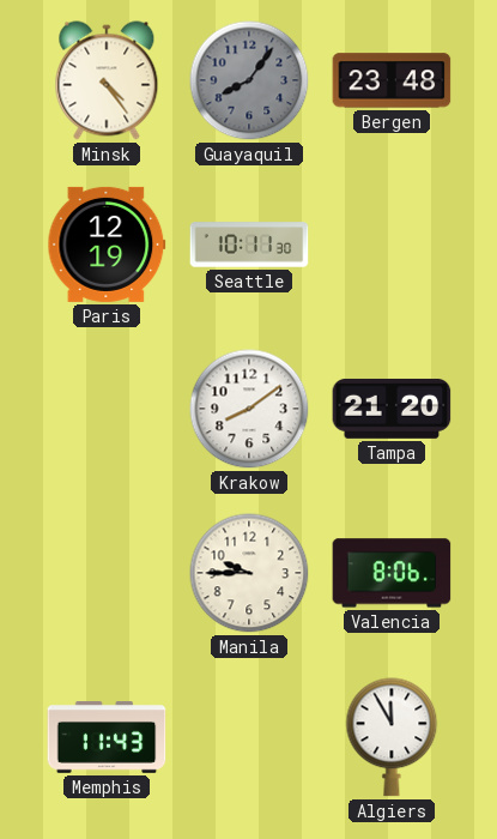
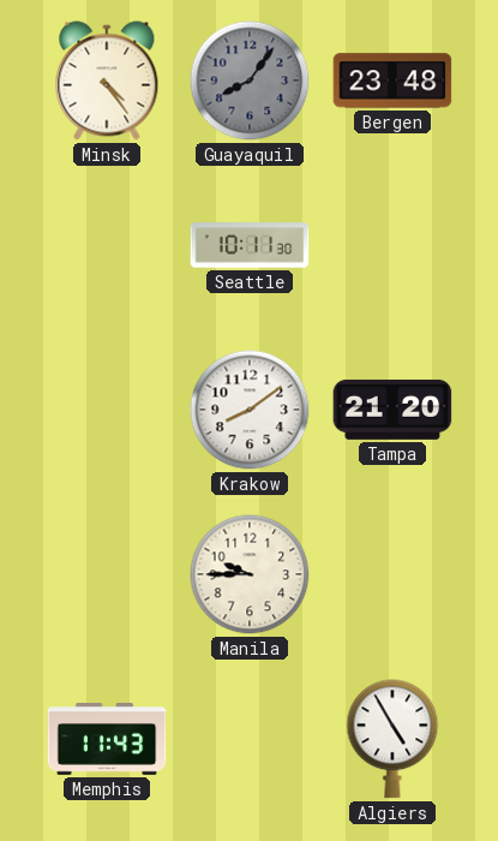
Paris: 12:19 -> none
Valencia: 8:06 -> none
Algiers: 11:55 -> 4:55
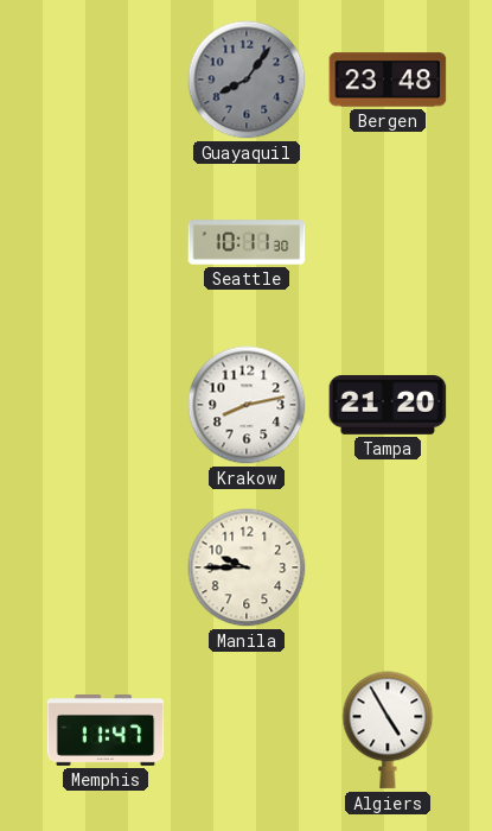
Minsk: 4:24 -> none
Krakow: 8:09 -> 8:13
Memphis: 11:43 -> 11:47
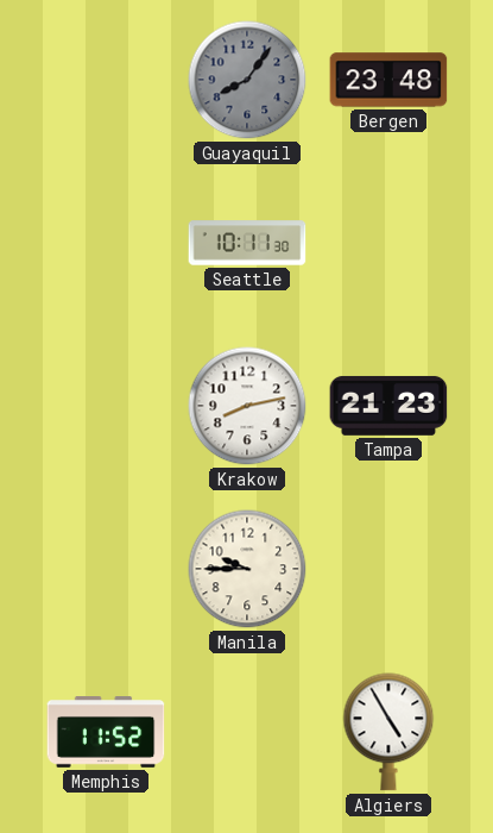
Tampa: 21:20 -> 21:23
Memphis: 11:47 -> 11:52
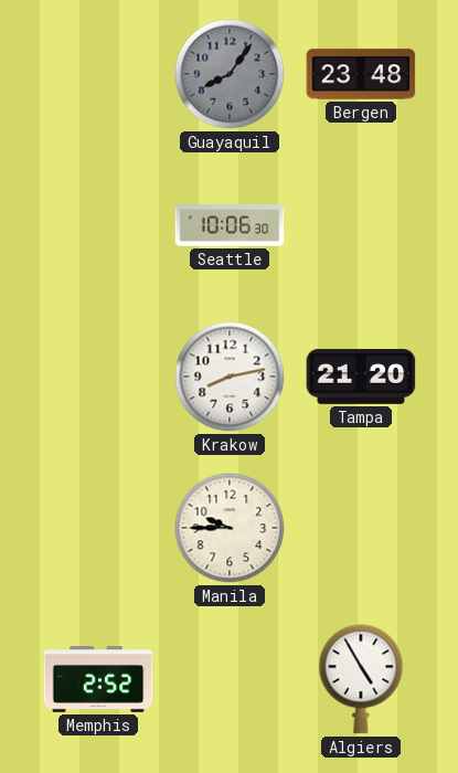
Seattle: 10:11 -> 10:06
Tampa: 21:23 -> 21:20
Memphis: 11:52 -> 2:52
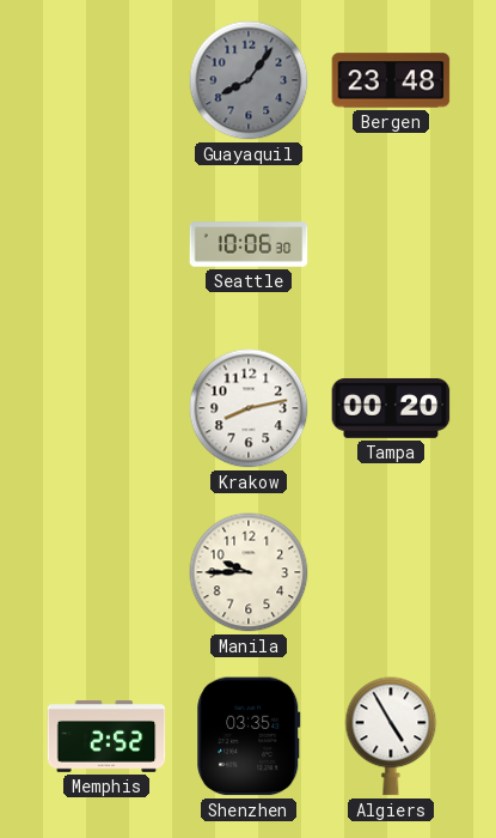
Tampa: 21:20 -> 00:20
Shenzhen: none -> 03:35
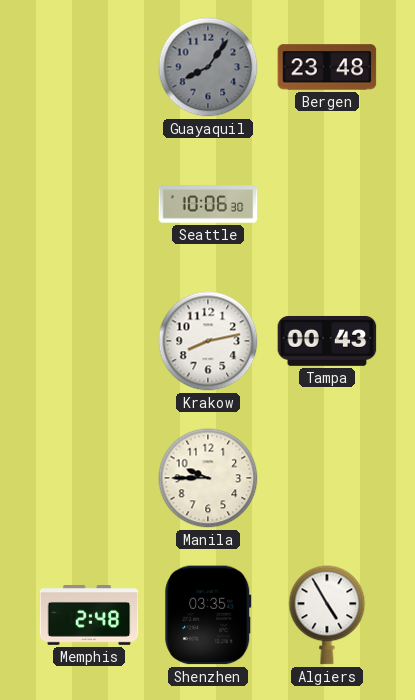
Tampa: 00:20 -> 00:43
Memphis: 2:52 -> 2:48
